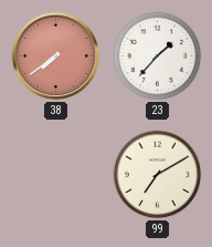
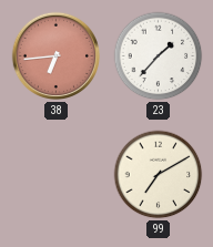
38: 7:39 -> 6:44
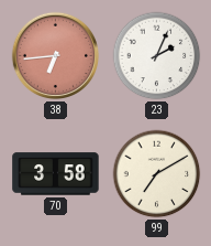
23: 1:37 -> 2:04
70: none -> 3:58
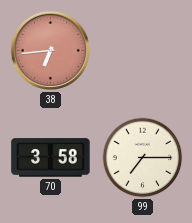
23: 2:04 -> none
99: 7:10 -> 7:15
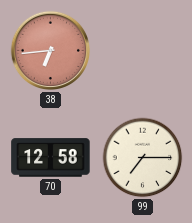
70: 3:58 -> 12:58
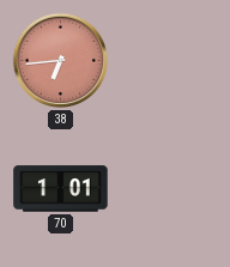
70: 12:58 -> 1:01
99: 7:15 -> none
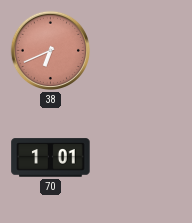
38: 6:44 -> 6:41
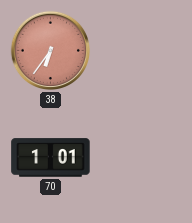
38: 6:41 -> 6:36
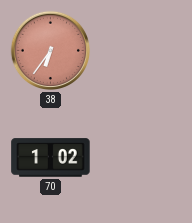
70: 1:01 -> 1:02
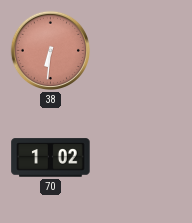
38: 6:36 -> 6:31
